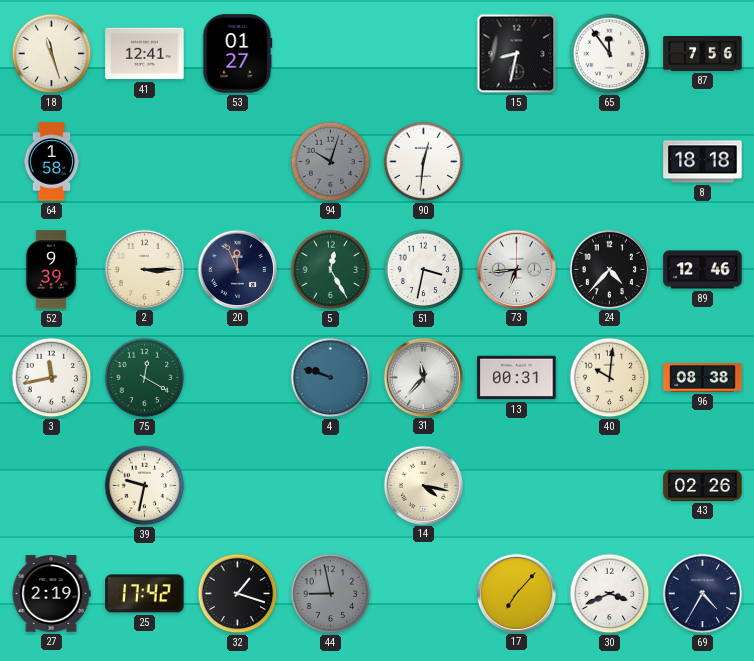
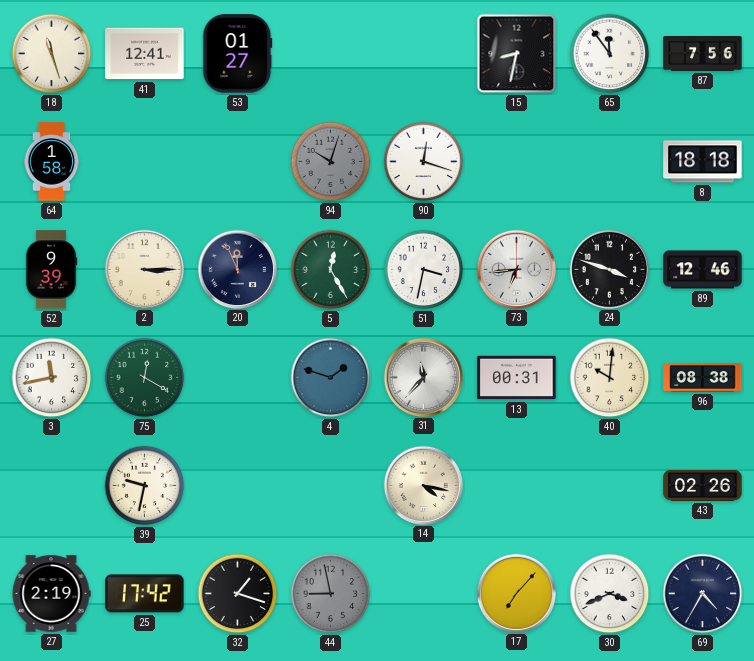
90: 12:31 -> 12:18
24: 4:37 -> 3:48
4: 9:48 -> 1:48
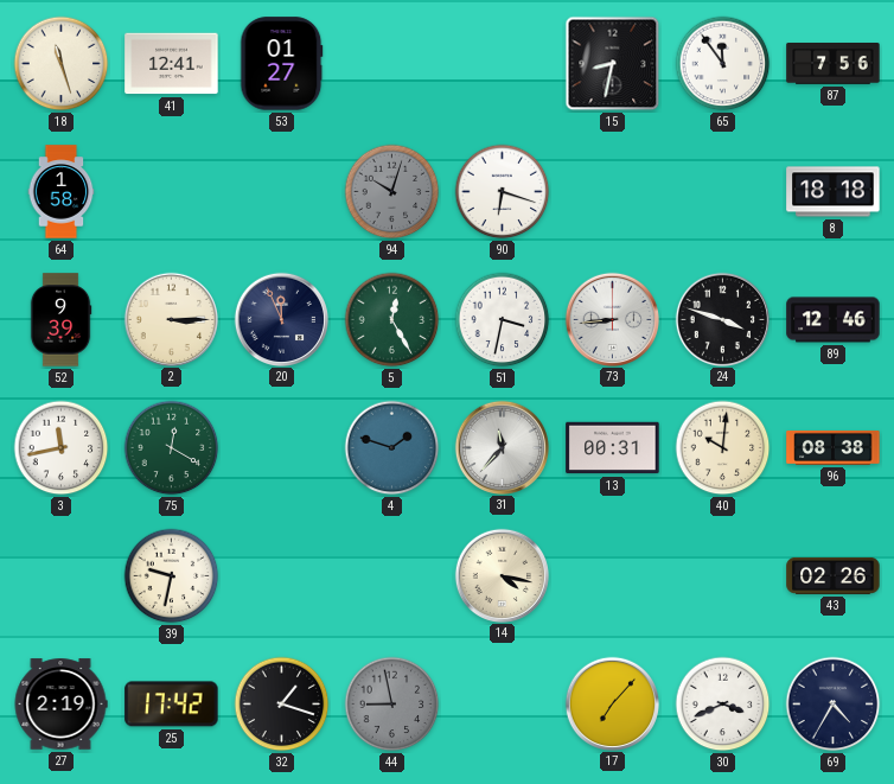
90: 12:18 -> 6:18
73: 6:44 -> 8:44
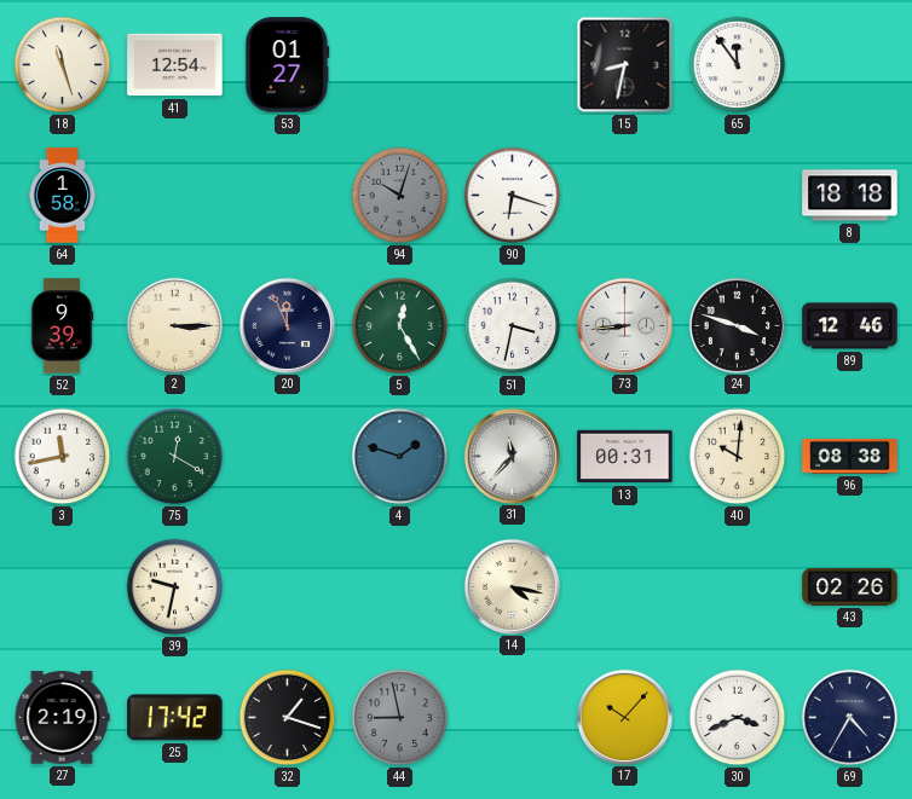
41: 12:41 -> 12:54
87: 7:56 -> none
17: 7:07 -> 10:07
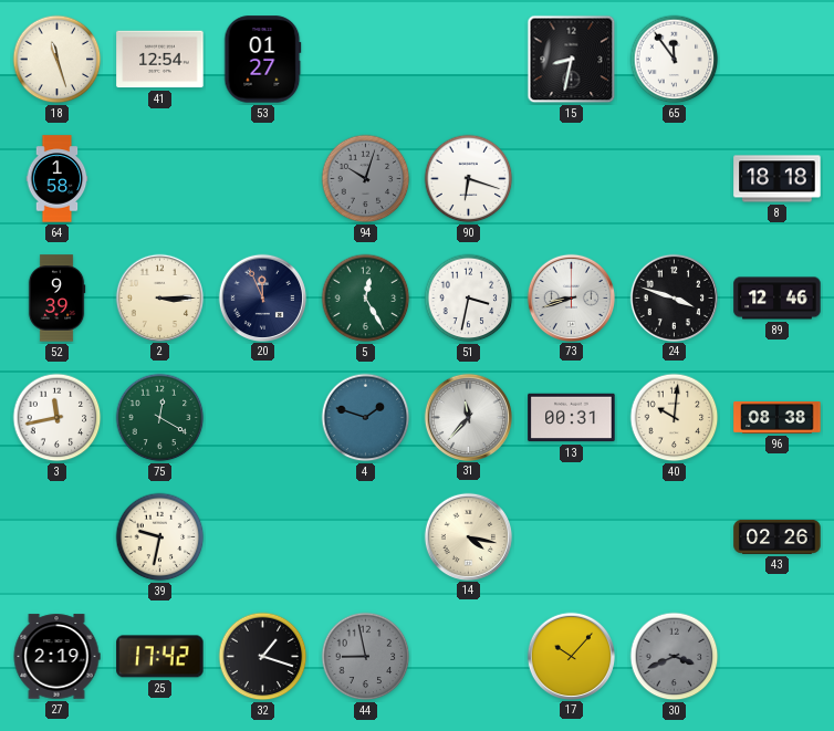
73: 8:44 -> 8:42
30 dial: white -> grey
69: 4:35 -> none
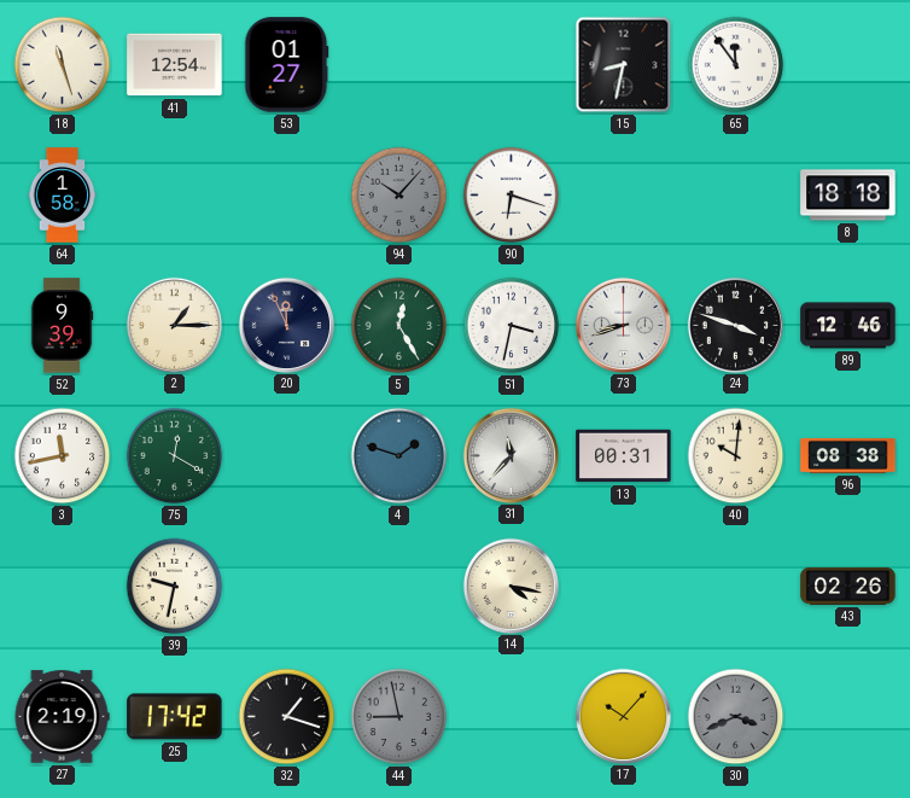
94: 10:03 -> 10:07
2: 3:15 -> 1:15
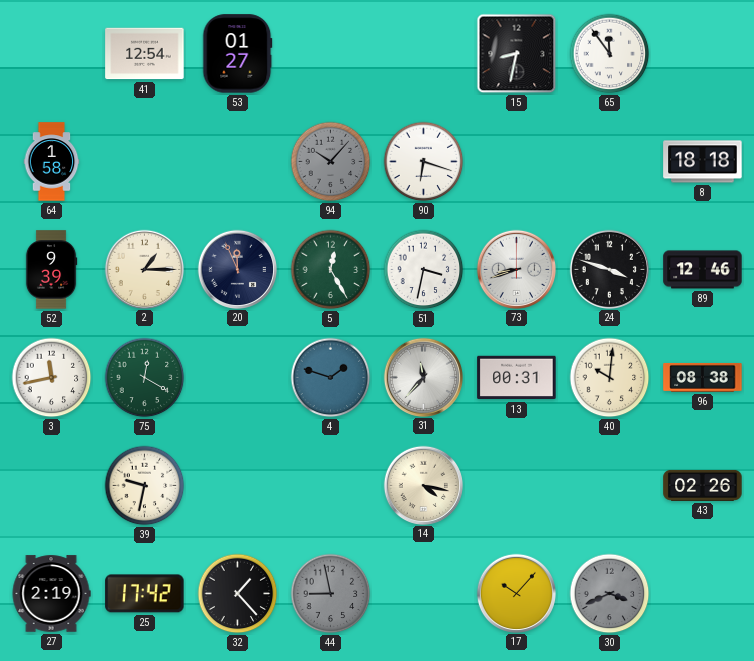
18: 11:27 -> none
32: 1:18 -> 1:23
